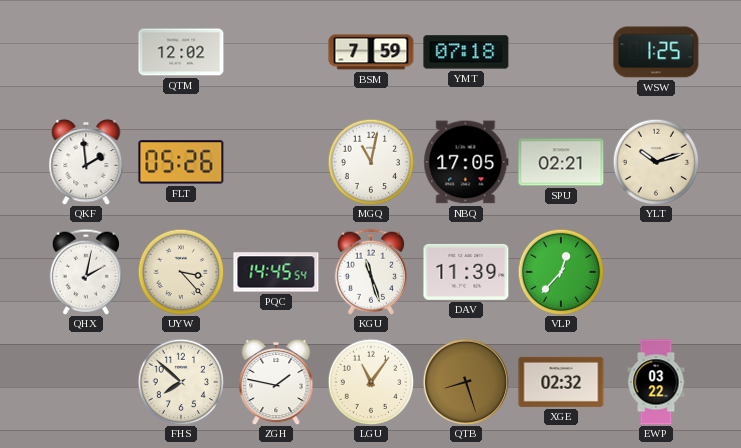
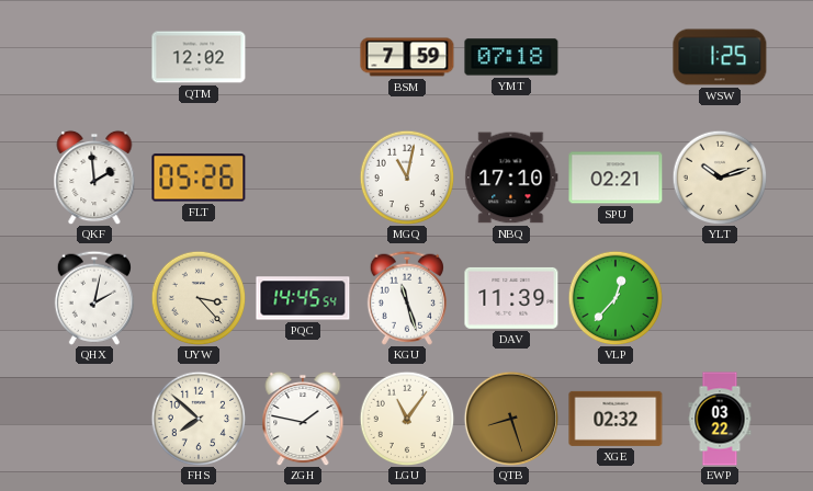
NBQ: 17:05 -> 17:10
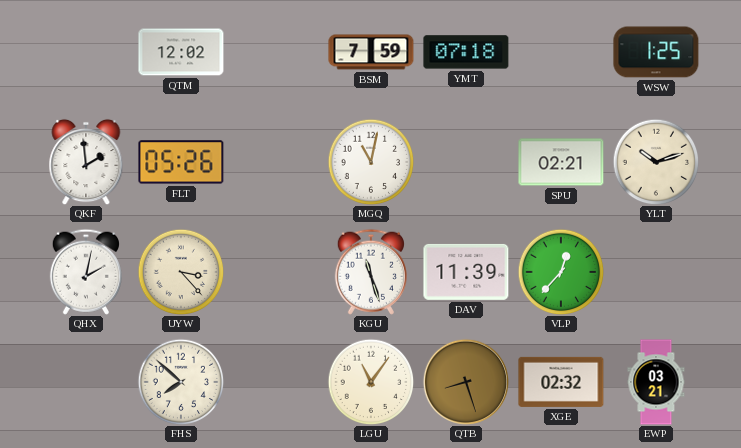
NBQ: 17:10 -> none
PQC: 14:45 -> none
ZGH: 1:47 -> none
EWP: 03:22 -> 03:21
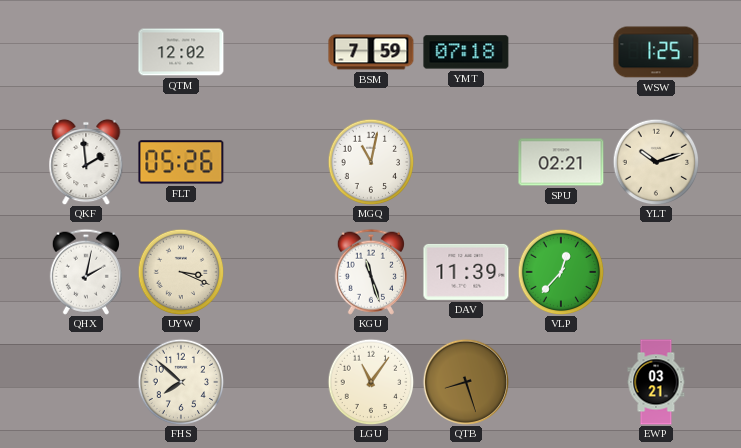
UYW: 3:23 -> 3:19
XGE: 02:32 -> none
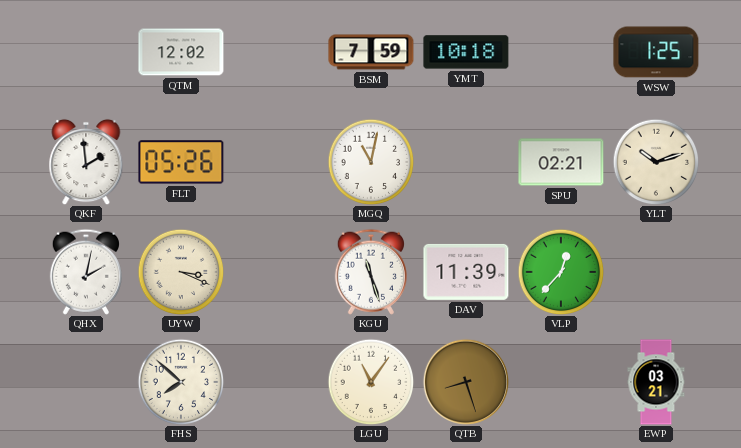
YMT: 07:18 -> 10:18
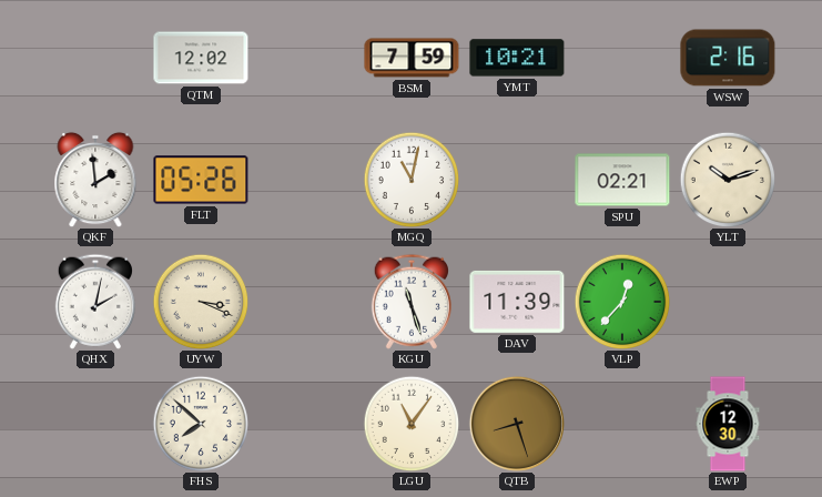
YMT: 10:18 -> 10:21
WSW: 1:25 -> 2:16
EWP: 03:21 -> 12:30
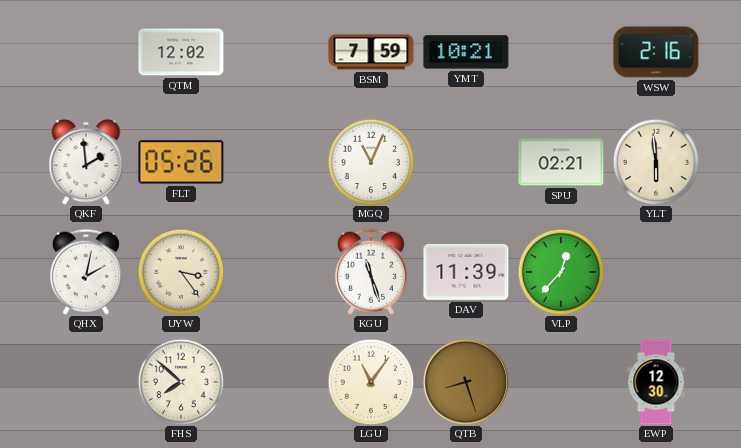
MGQ: 11:02 -> 11:04
YLT: 10:12 -> 5:59
UYW: 3:19 -> 3:24
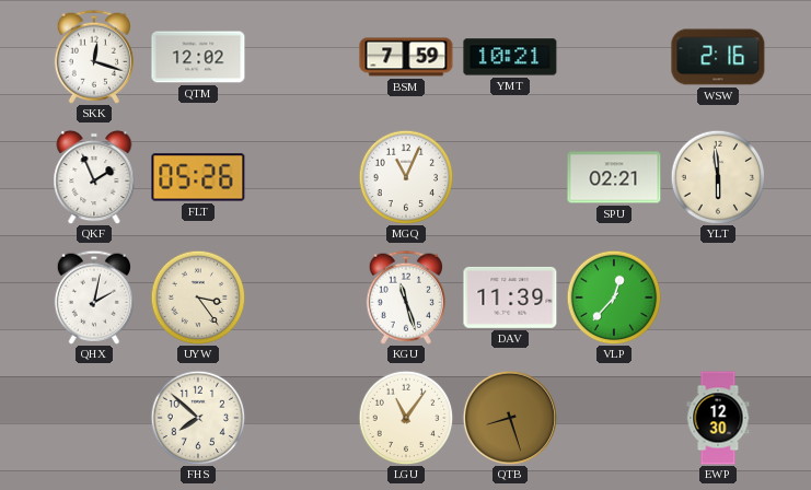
SKK: none -> 12:18
QKF: 1:59 -> 1:56
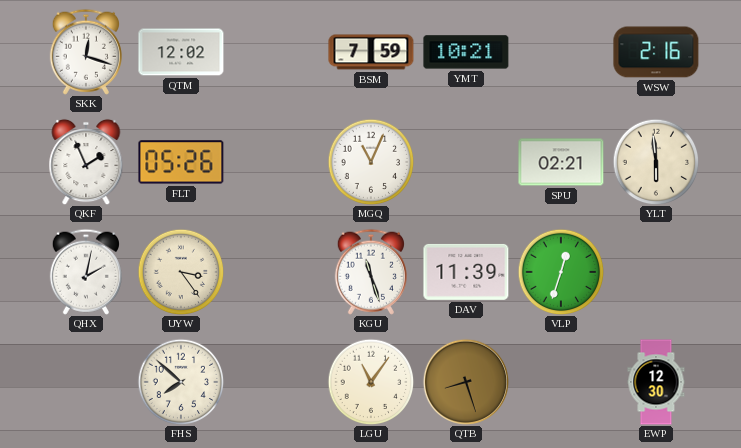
VLP: 12:37 -> 12:33
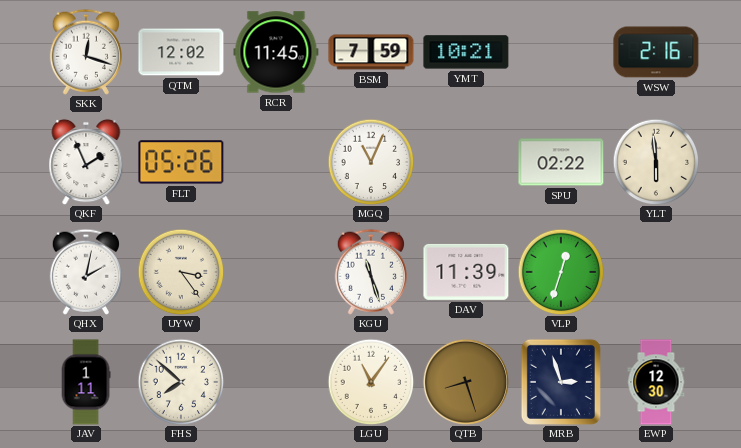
RCR: none -> 11:45
SPU: 02:21 -> 02:22
JAV: none -> 1:11
MRB: none -> 2:57
